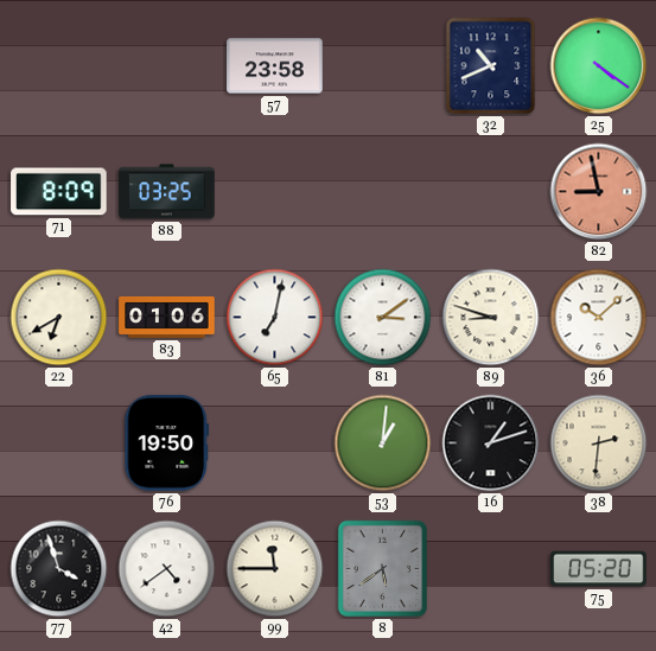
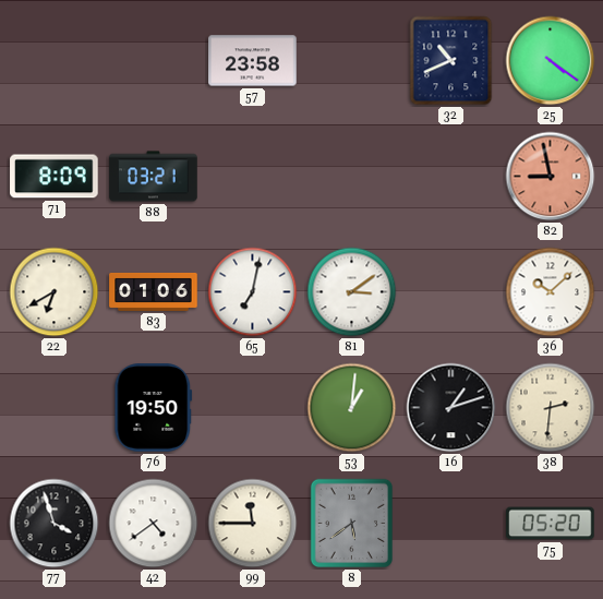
88: 03:25 -> 03:21
89: 8:48 -> none
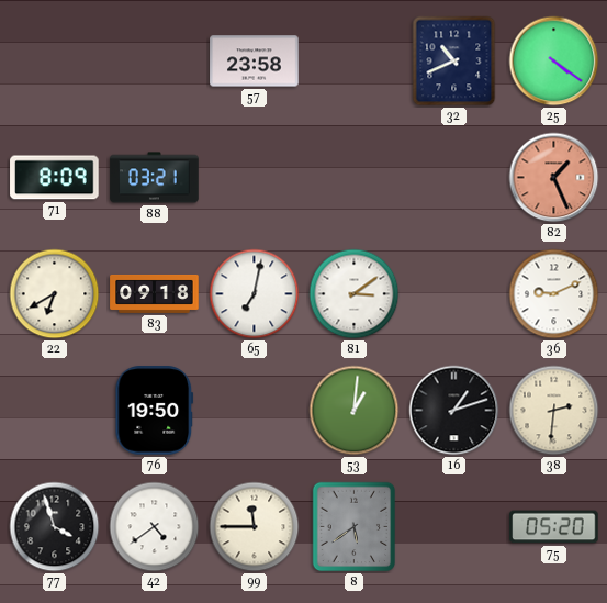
82: 8:58 -> 1:26
83: 01:06 -> 09:18
36: 10:08 -> 9:11
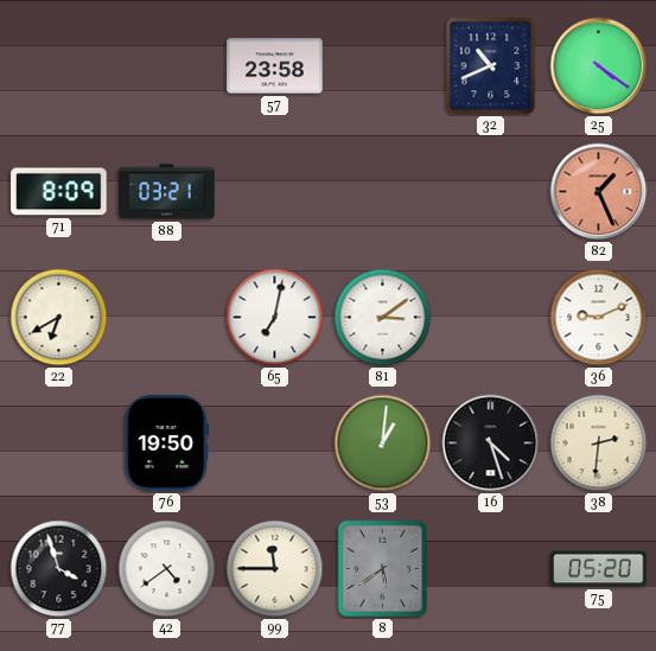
83: 09:18 -> none
16: 1:12 -> 4:27
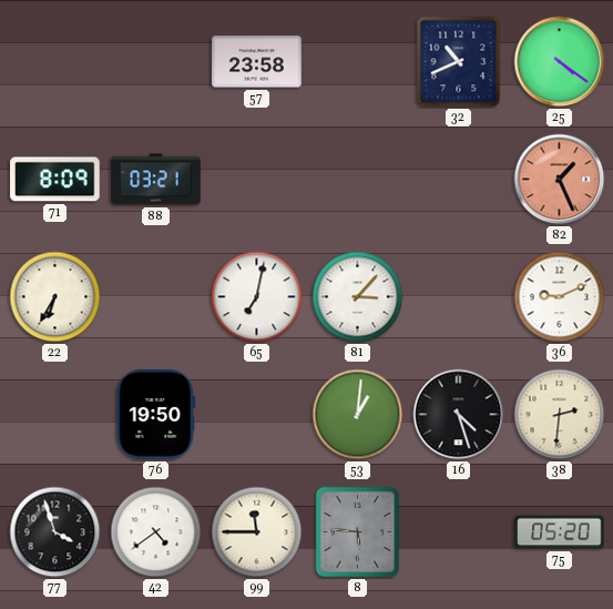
22: 6:40 -> 6:35
81: 3:09 -> 3:07
8: 5:39 -> 5:46
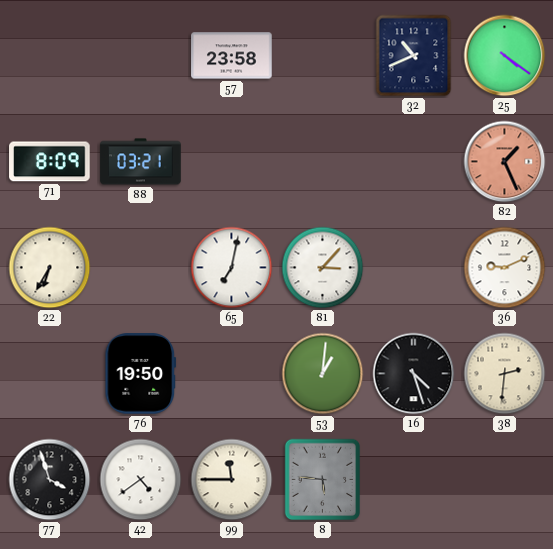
75: 05:20 -> none
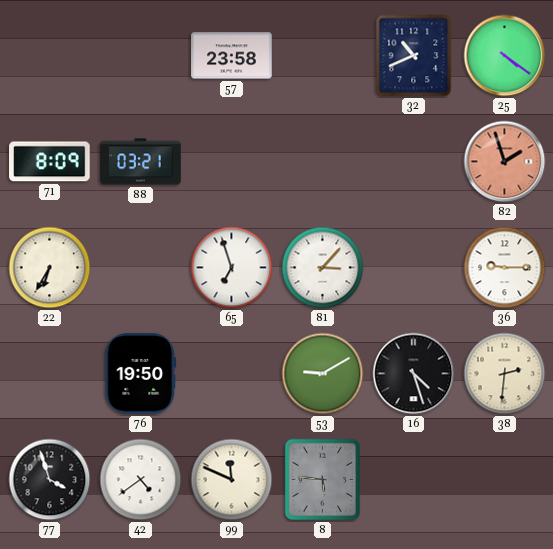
82: 1:26 -> 1:57
65: 7:02 -> 6:57
36: 9:11 -> 9:15
53: 1:01 -> 9:10
99: 11:45 -> 11:49
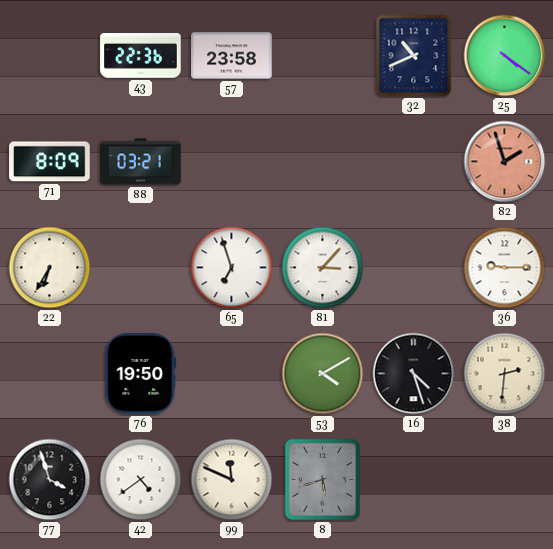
43: none -> 22:36
53: 9:10 -> 4:10
8: 5:46 -> 5:42
